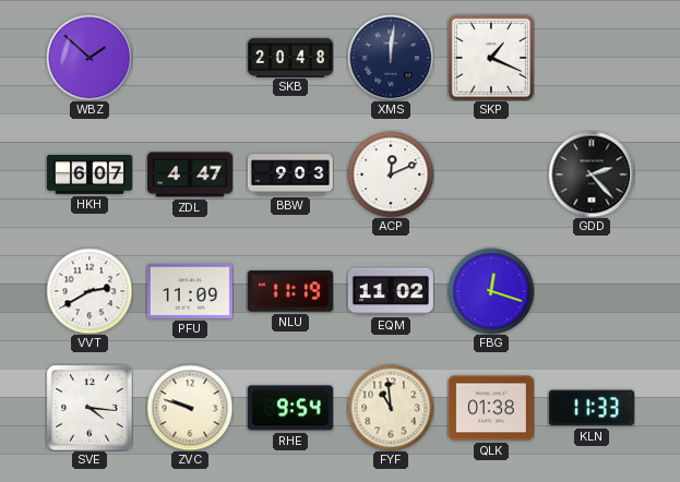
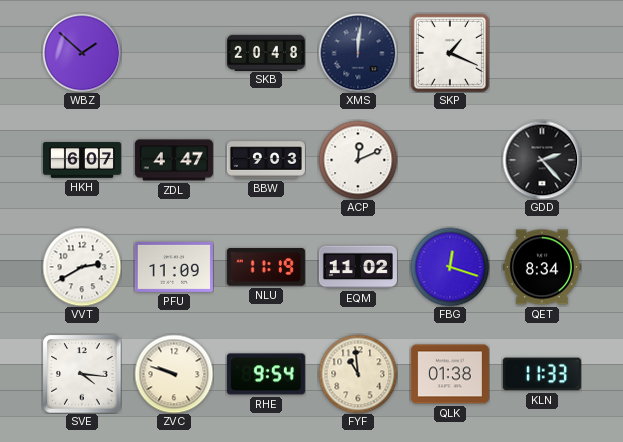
QET: none -> 8:34
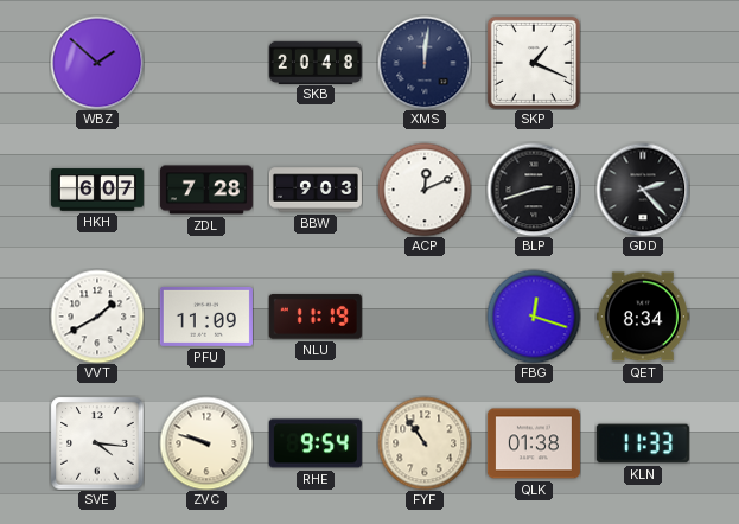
ZDL: 4:47 -> 7:28
BLP: none -> 2:42
VVT: 2:40 -> 1:40
EQM: 11:02 -> none
FYF: 10:59 -> 10:54
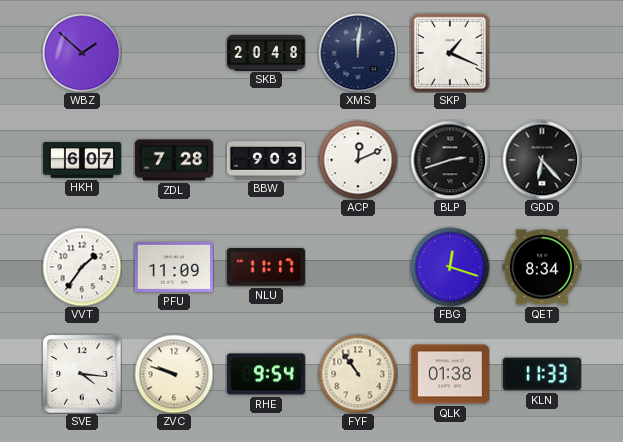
GDD: 2:23 -> 6:23
VVT: 1:40 -> 1:36
NLU: 11:19 -> 11:17
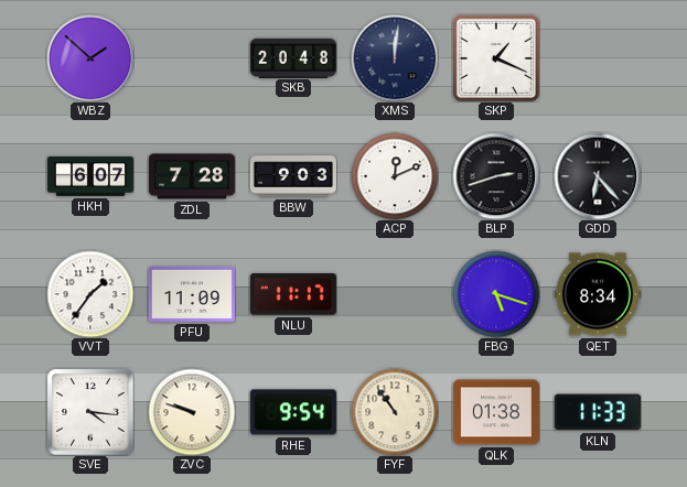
FBG: 12:18 -> 5:18
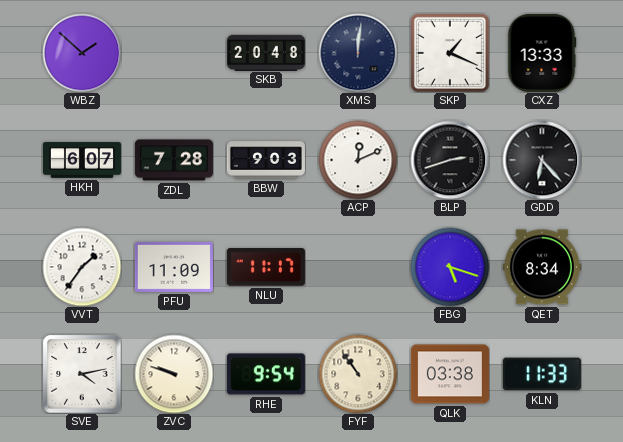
CXZ: none -> 13:33
SVE: 4:16 -> 4:13
QLK: 01:38 -> 03:38
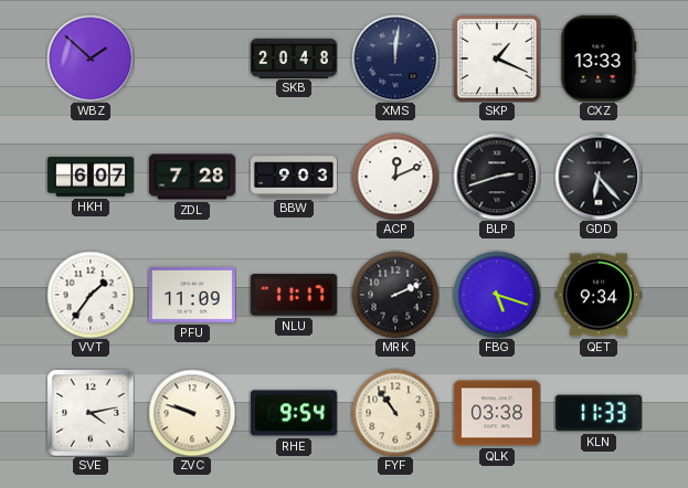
MRK: none -> 2:11
QET: 8:34 -> 9:34
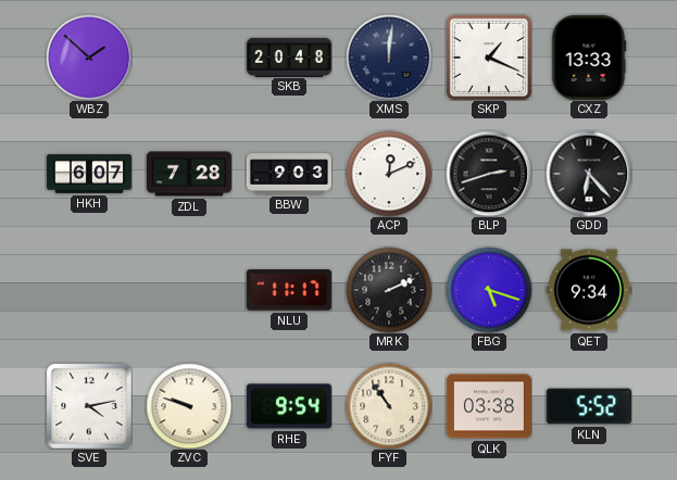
VVT: 1:36 -> none
PFU: 11:09 -> none
KLN: 11:33 -> 5:52
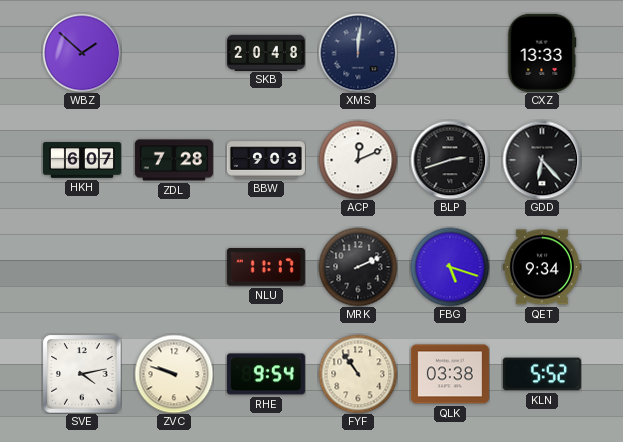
SKP: 1:19 -> none
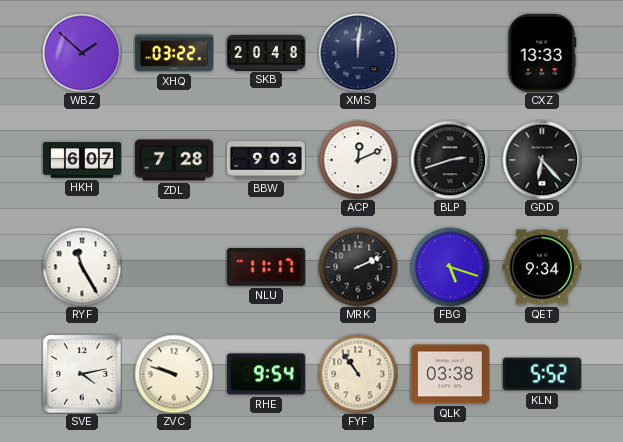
XHQ: none -> 03:22
RYF: none -> 11:25
